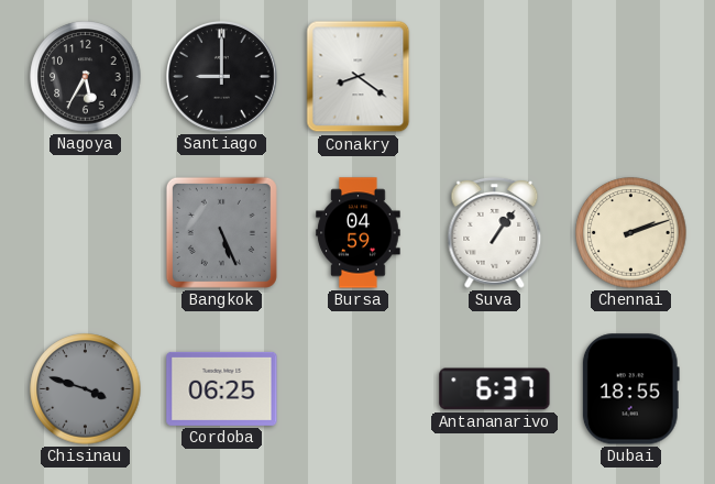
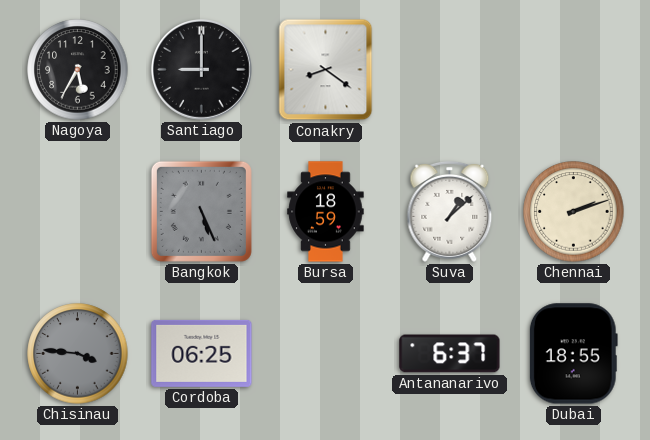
Bursa: 04:59 -> 18:59
Suva: 1:06 -> 1:08
Chisinau: 3:48 -> 3:46
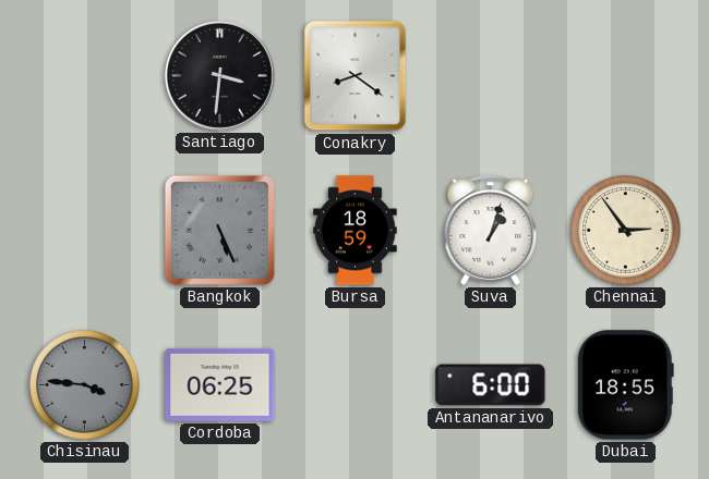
Nagoya: 5:35 -> none
Santiago: 9:00 -> 3:31
Suva: 1:08 -> 1:03
Chennai: 2:12 -> 2:54
Antananarivo: 6:37 -> 6:00
